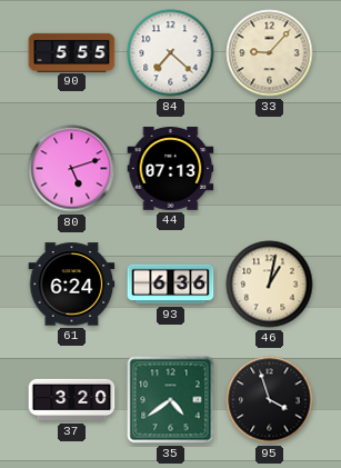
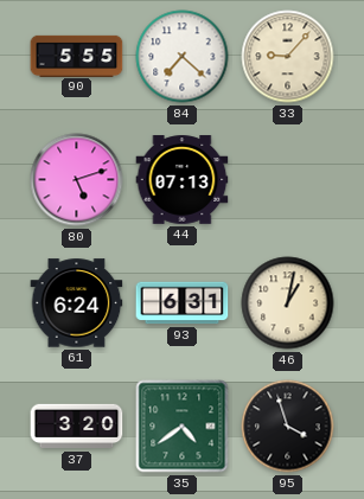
93: 6:36 -> 6:31
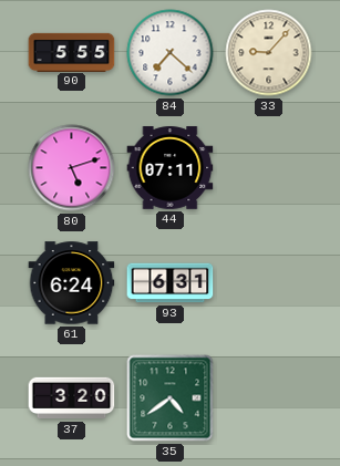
44: 07:13 -> 07:11
46: 1:02 -> none
95: 3:57 -> none
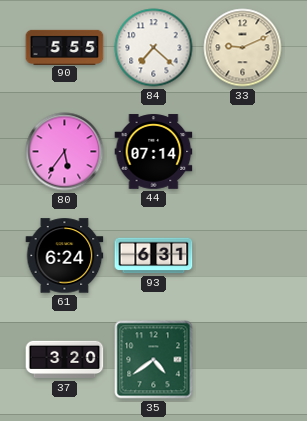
33: 9:07 -> 9:11
80: 5:12 -> 5:36
44: 07:11 -> 07:14
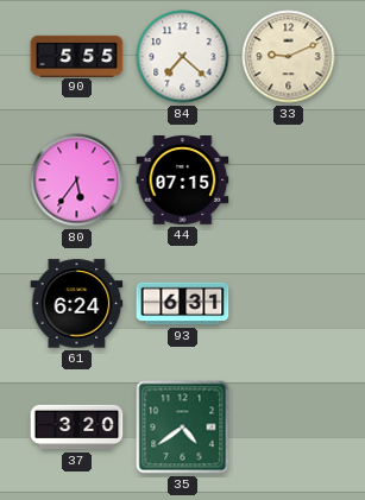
44: 07:14 -> 07:15
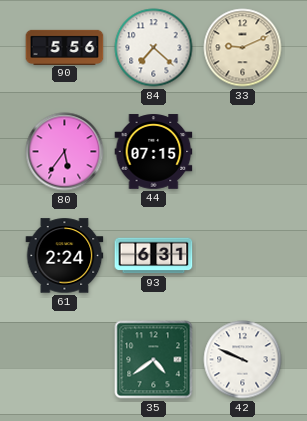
90: 5:55 -> 5:56
61: 6:24 -> 2:24
37: 3:20 -> none
42: none -> 9:49
